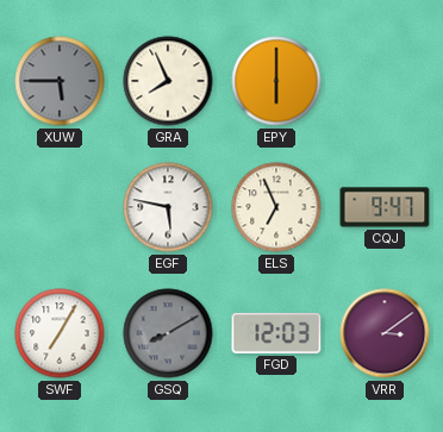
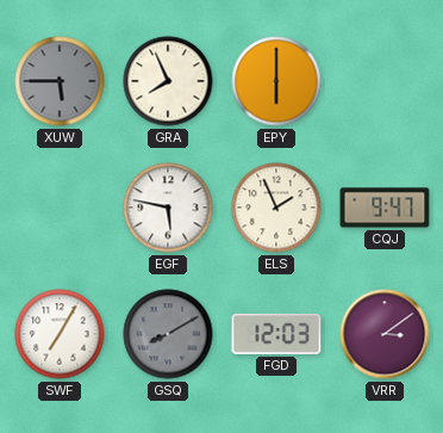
ELS: 6:56 -> 1:56
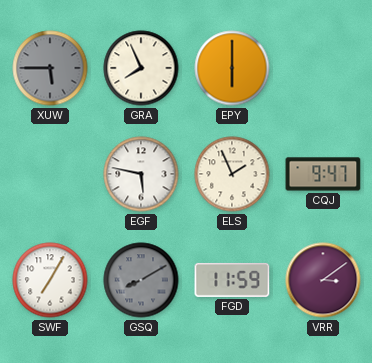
FGD: 12:03 -> 11:59
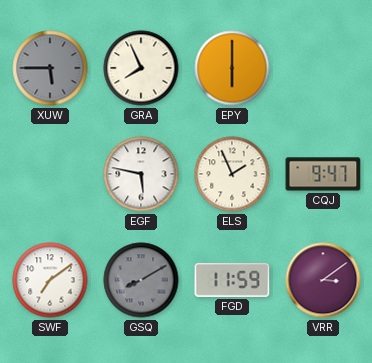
SWF: 7:05 -> 7:09
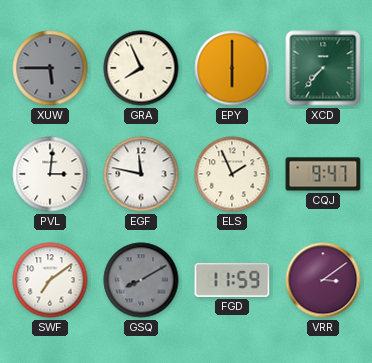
XCD: none -> 7:37
PVL: none -> 3:01
EGF: 5:47 -> 11:47
